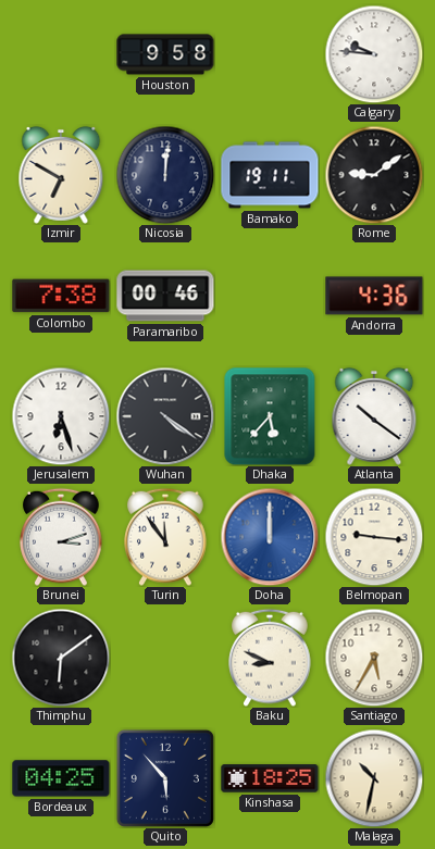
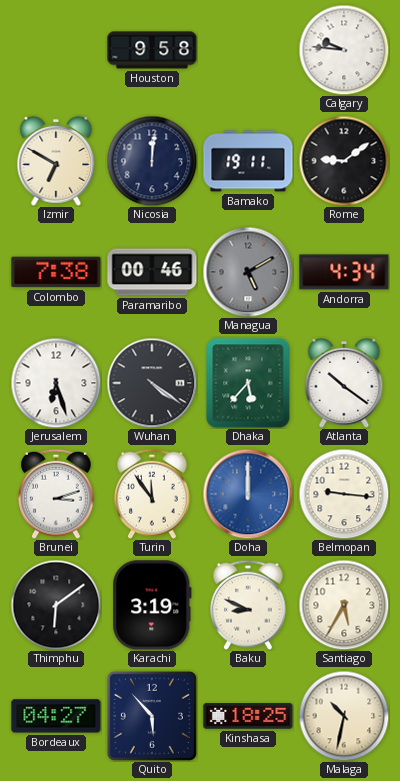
Managua: none -> 5:10
Andorra: 4:36 -> 4:34
Karachi: none -> 3:19
Bordeaux: 04:25 -> 04:27
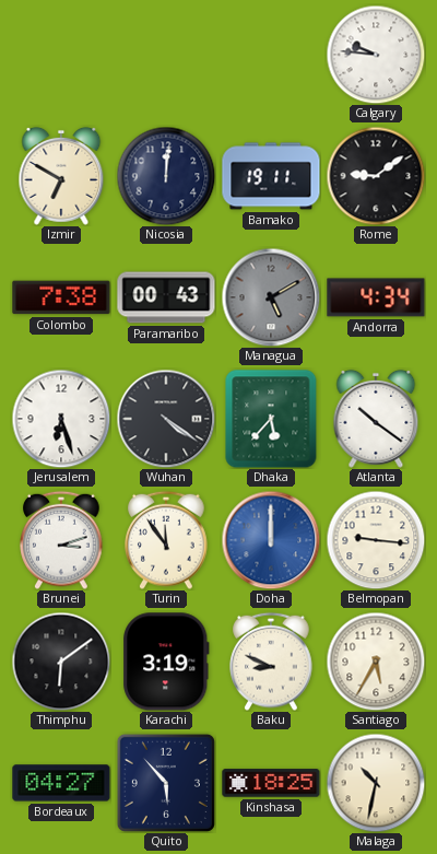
Houston: 9:58 -> none
Paramaribo: 00:46 -> 00:43
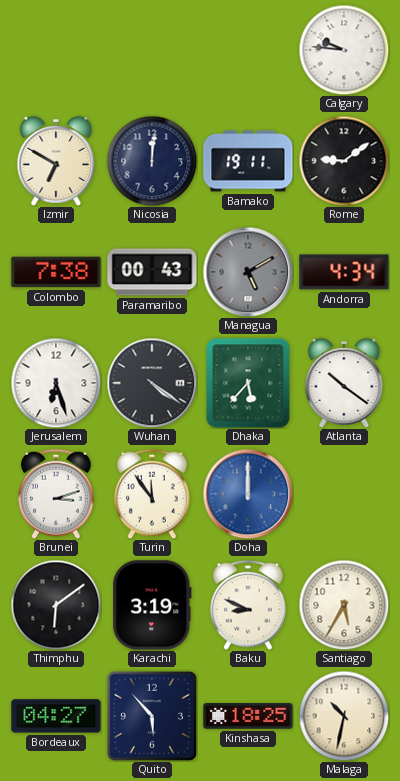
Belmopan: 9:16 -> none
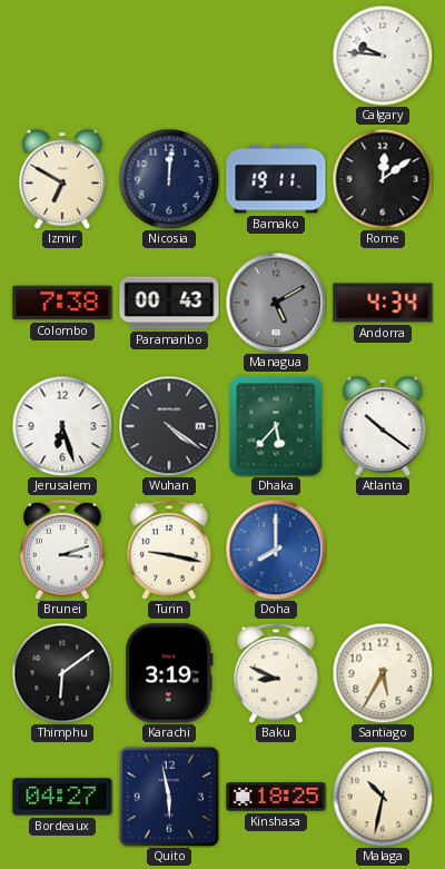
Rome: 9:09 -> 12:09
Turin: 11:54 -> 9:17
Doha: 12:00 -> 8:00
Quito: 5:53 -> 5:58
